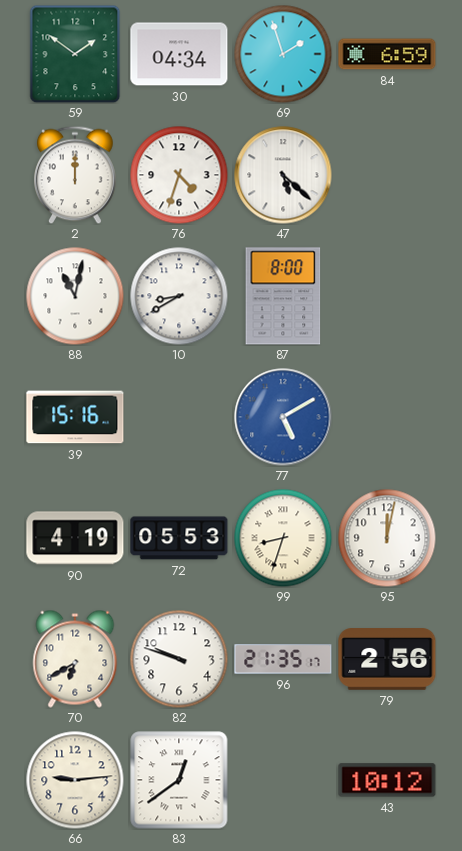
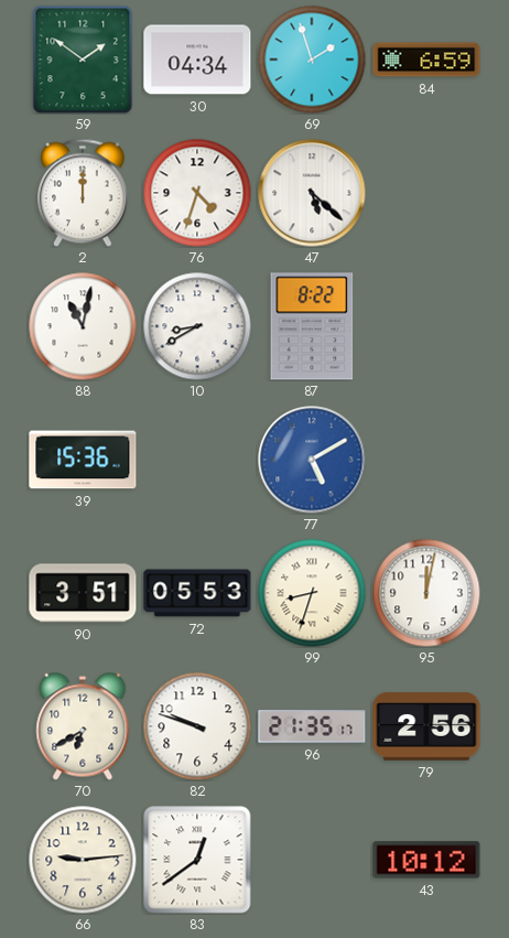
87: 8:00 -> 8:22
39: 15:16 -> 15:36
90: 4:19 -> 3:51
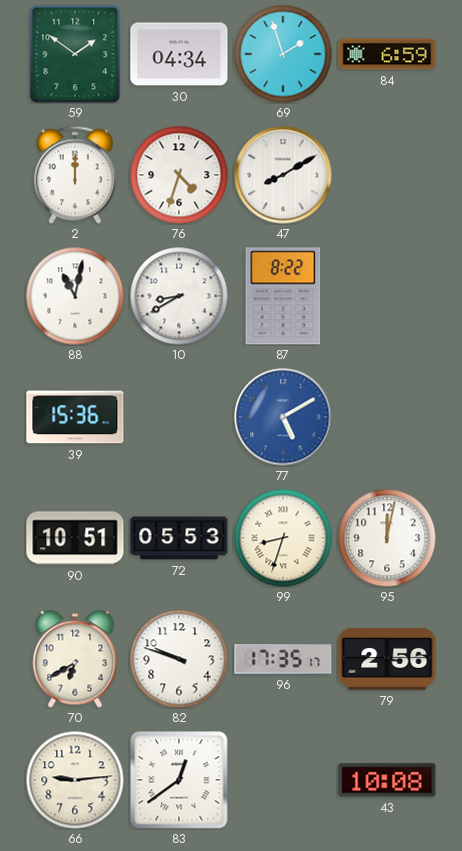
47: 5:22 -> 8:10
90: 3:51 -> 10:51
96: 21:35 -> 17:35
43: 10:12 -> 10:08
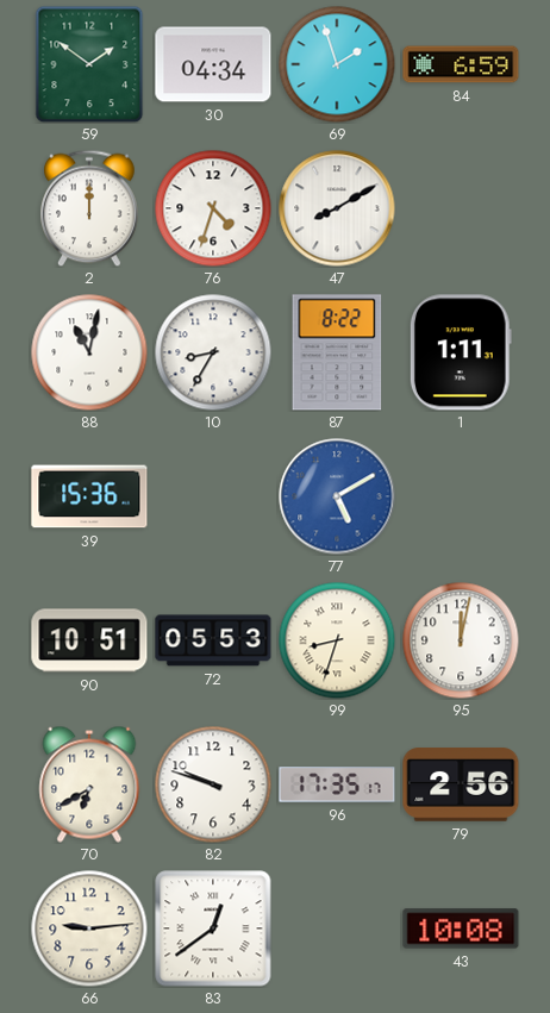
10: 8:40 -> 8:35
1: none -> 1:11
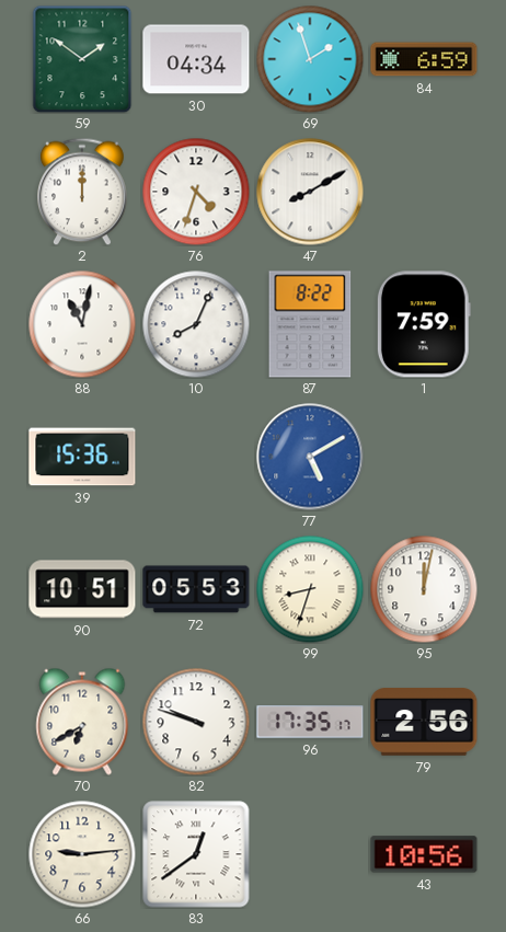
10: 8:35 -> 8:04
1: 1:11 -> 7:59
43: 10:08 -> 10:56
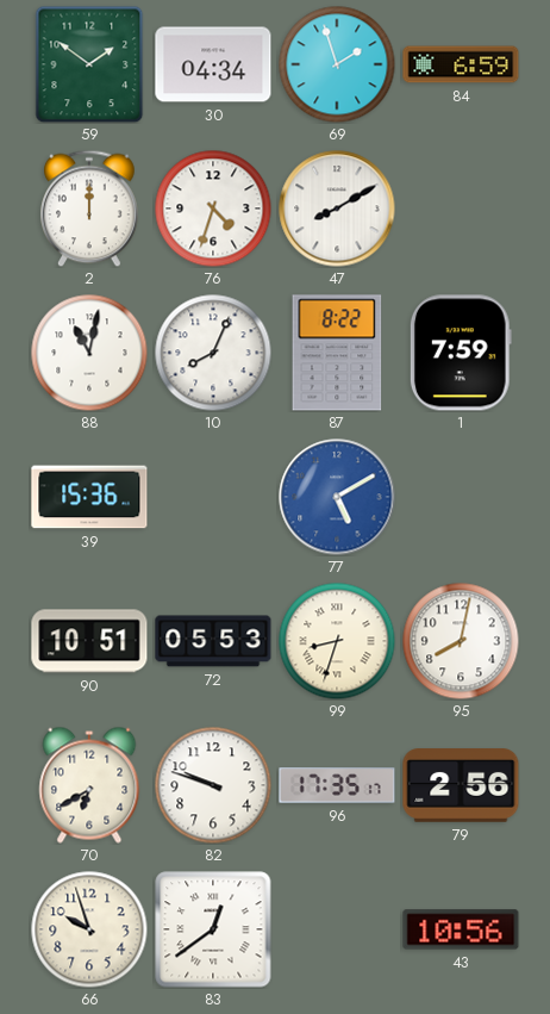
95: 12:02 -> 8:02
66: 9:14 -> 9:57
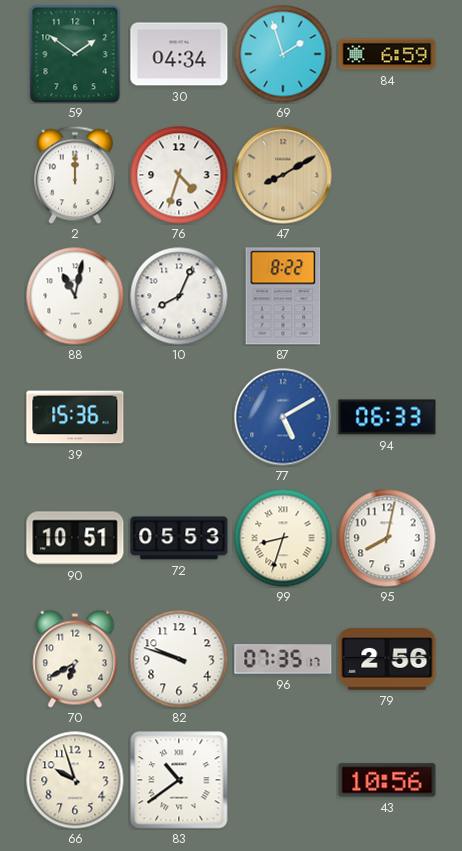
47 dial: white -> champagne
1: 7:59 -> none
94: none -> 06:33
96: 17:35 -> 07:35
83: 12:39 -> 10:39
